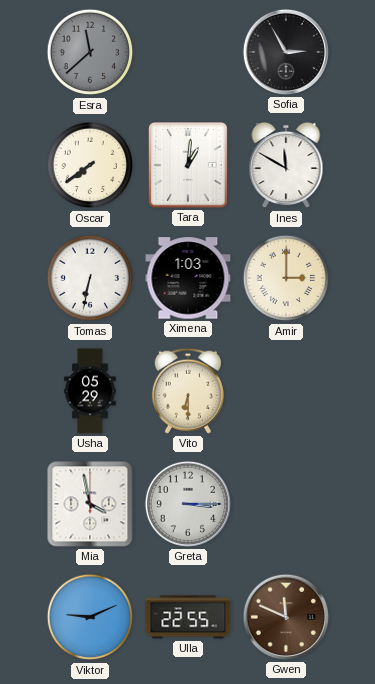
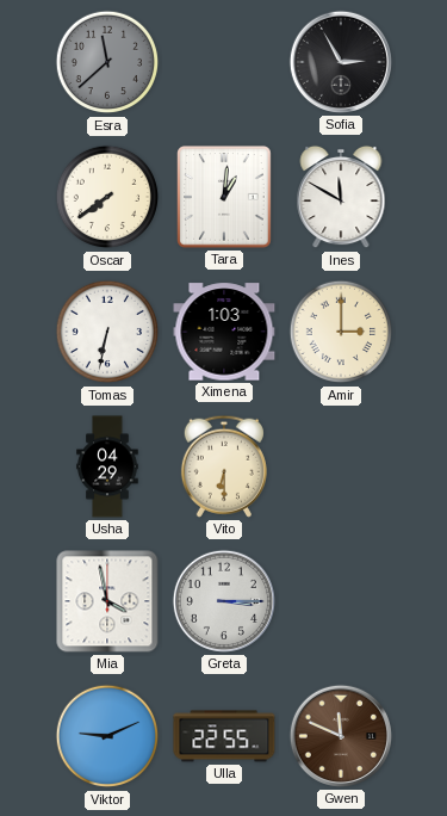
Usha: 05:29 -> 04:29
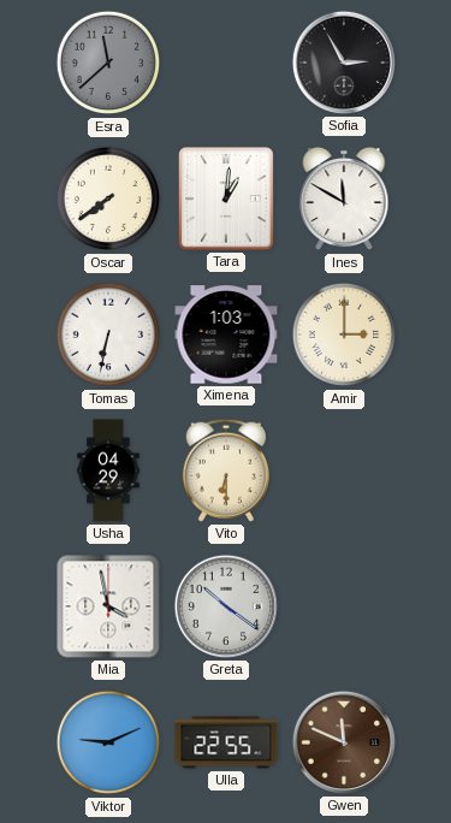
Greta: 3:15 -> 10:21
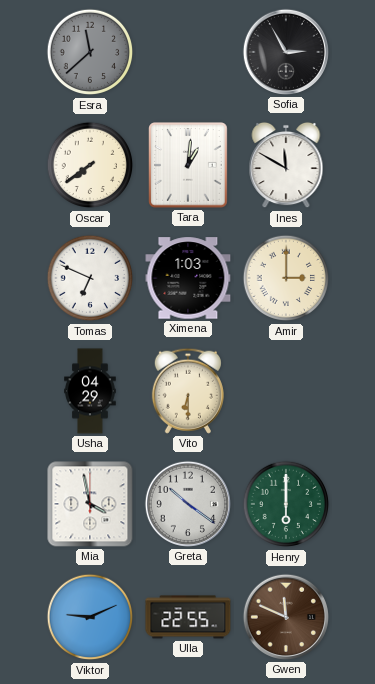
Tomas: 6:32 -> 6:49
Henry: none -> 6:00
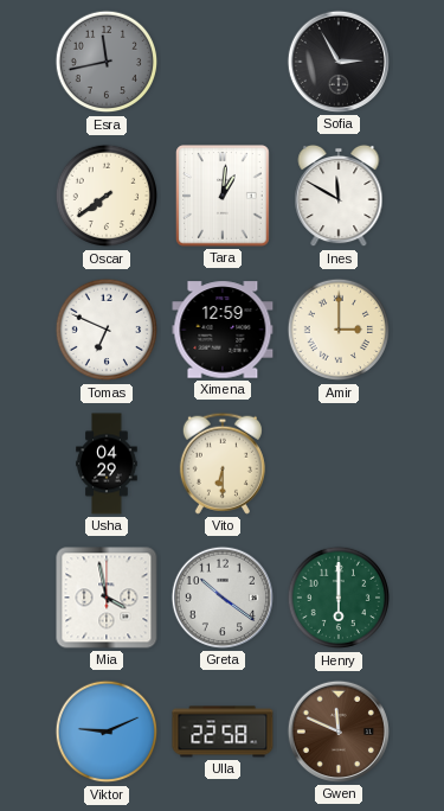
Esra: 11:38 -> 11:43
Ximena: 1:03 -> 12:59
Ulla: 22:55 -> 22:58
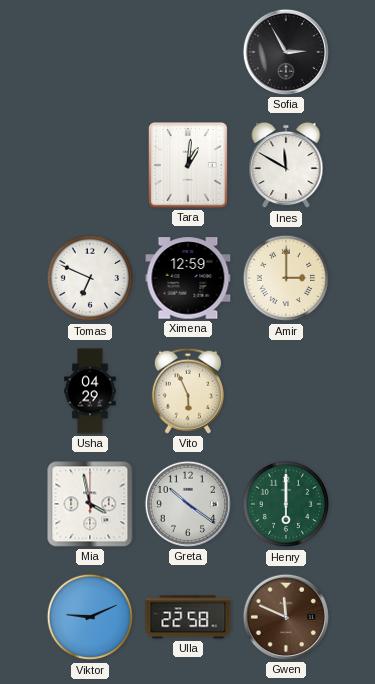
Esra: 11:43 -> none
Oscar: 7:39 -> none
Vito: 6:30 -> 5:56
